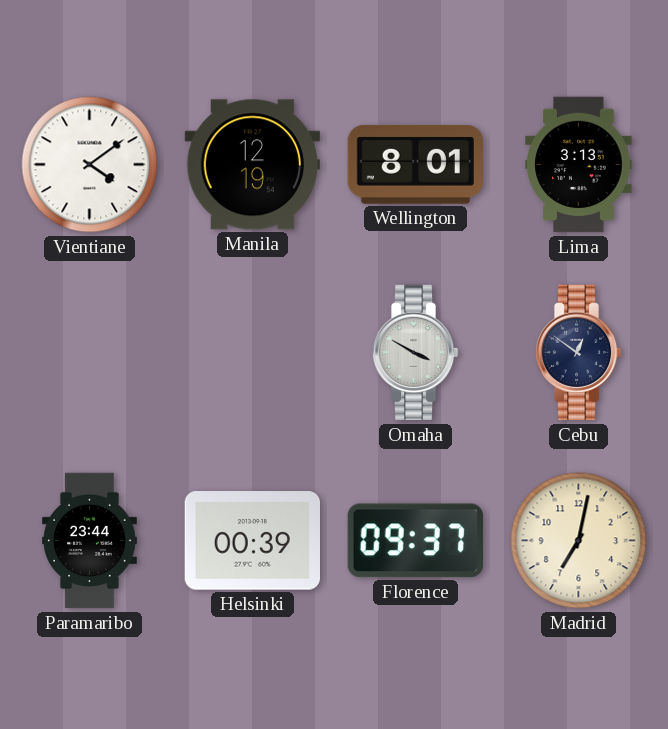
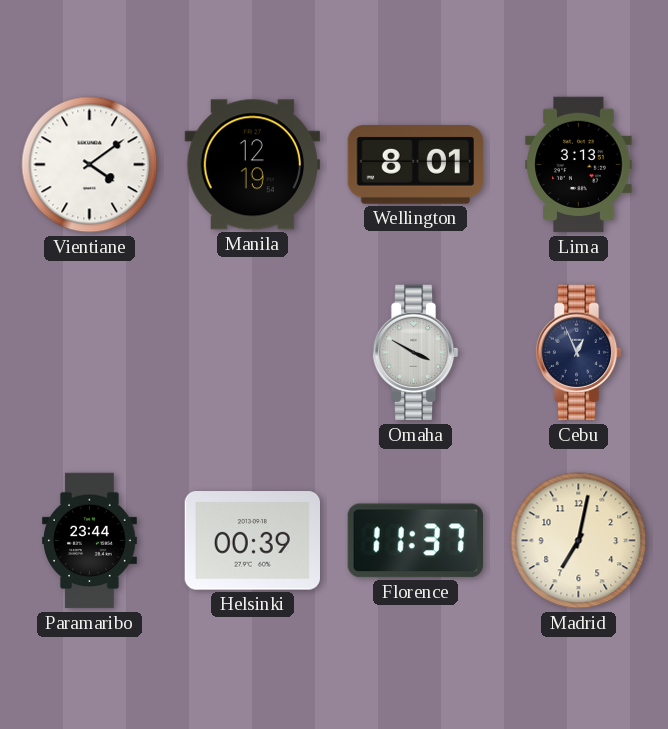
Cebu: 12:51 -> 12:56
Florence: 09:37 -> 11:37
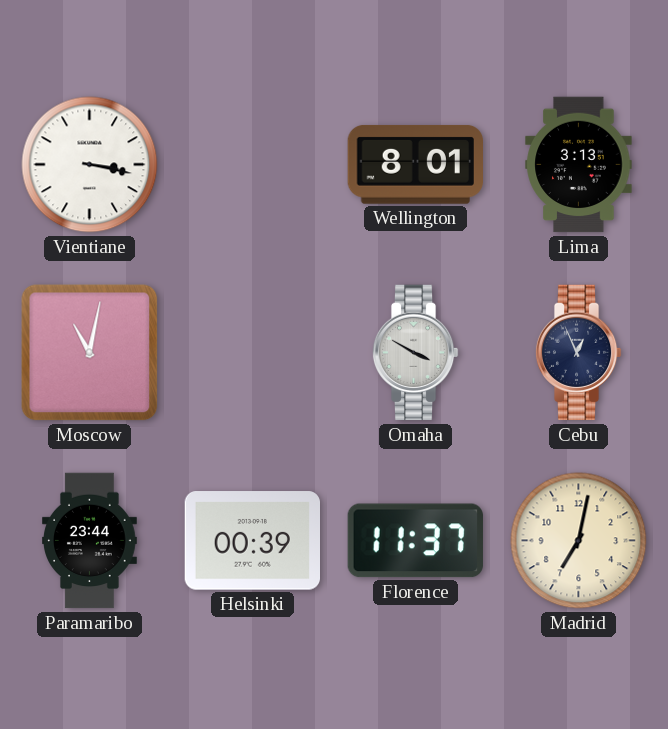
Vientiane: 4:09 -> 3:17
Manila: 12:19 -> none
Moscow: none -> 11:02
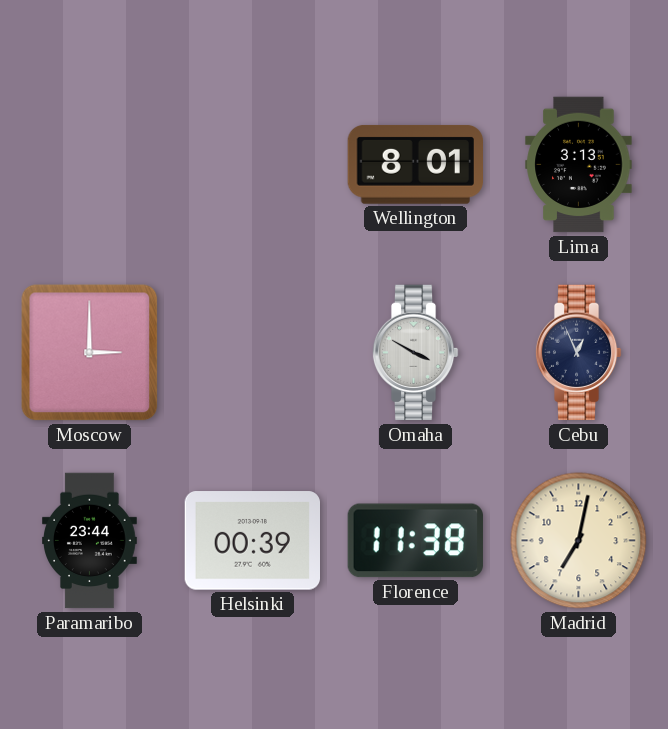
Vientiane: 3:17 -> none
Moscow: 11:02 -> 3:00
Florence: 11:37 -> 11:38
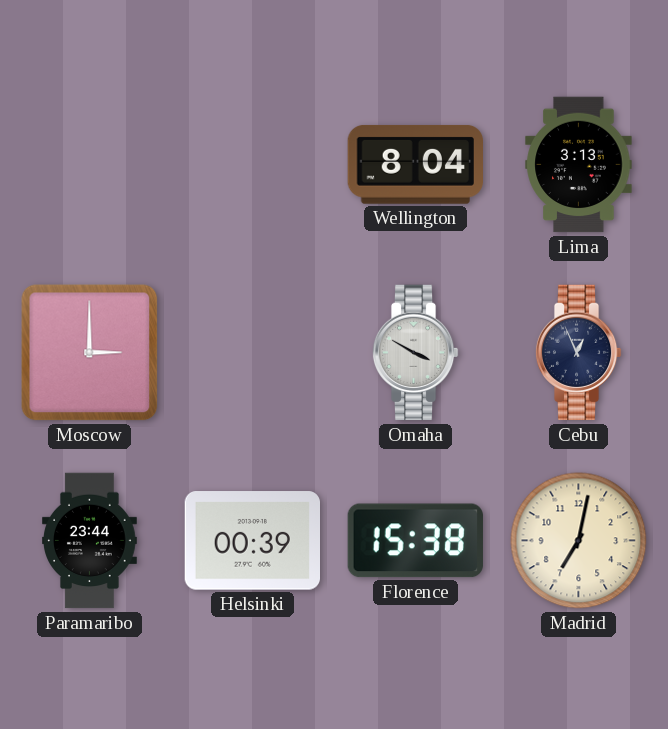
Wellington: 8:01 -> 8:04
Florence: 11:38 -> 15:38
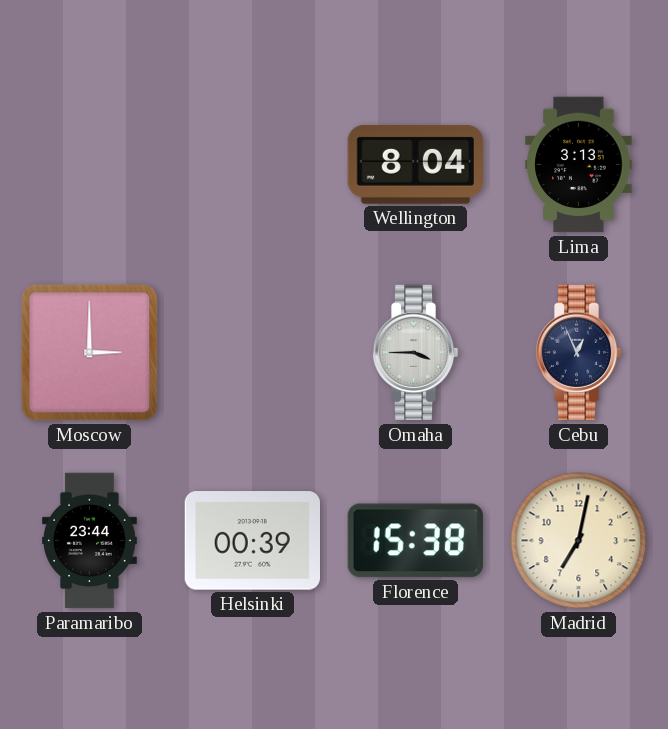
Omaha: 3:50 -> 3:45
